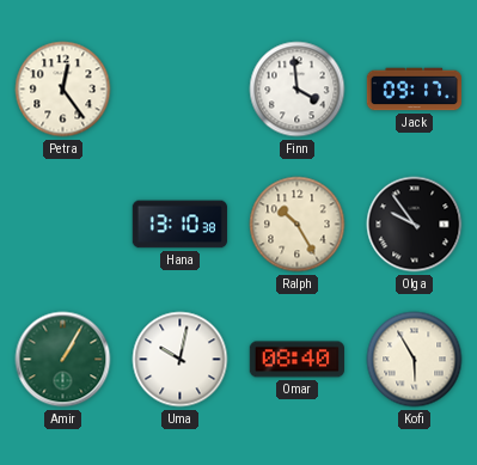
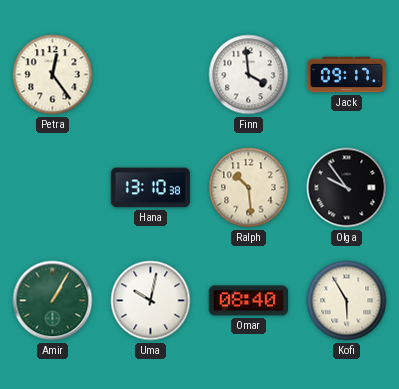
Ralph: 10:25 -> 10:29
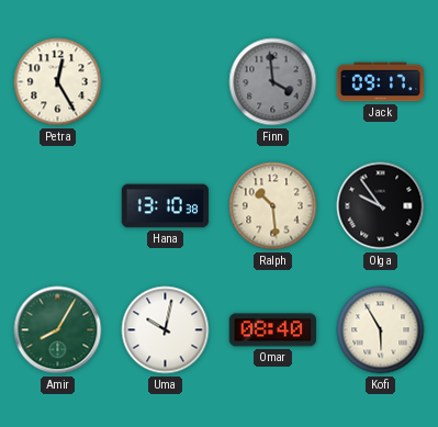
Petra: 12:24 -> 12:25
Finn dial: white -> grey
Amir: 1:05 -> 8:05
